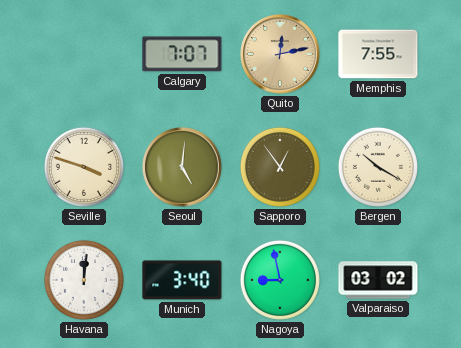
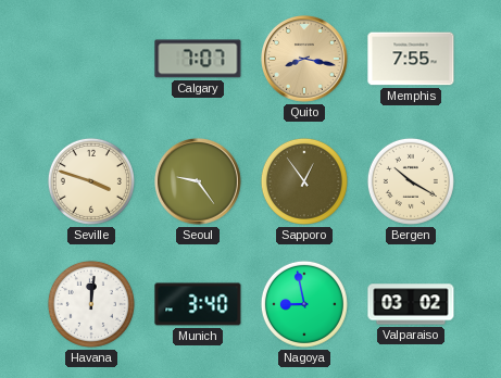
Quito: 12:13 -> 8:17
Seoul: 5:01 -> 9:24
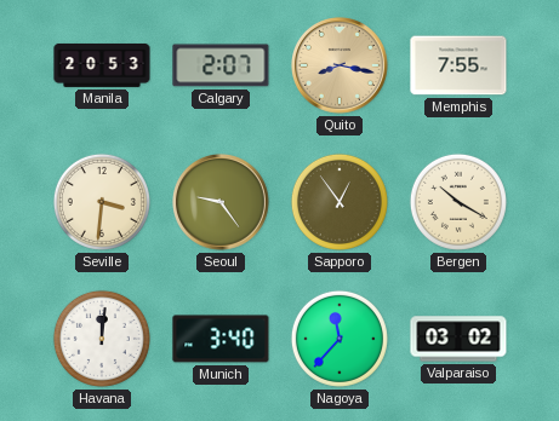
Manila: none -> 20:53
Calgary: 7:07 -> 2:07
Seville: 3:48 -> 3:31
Nagoya: 8:58 -> 11:37
